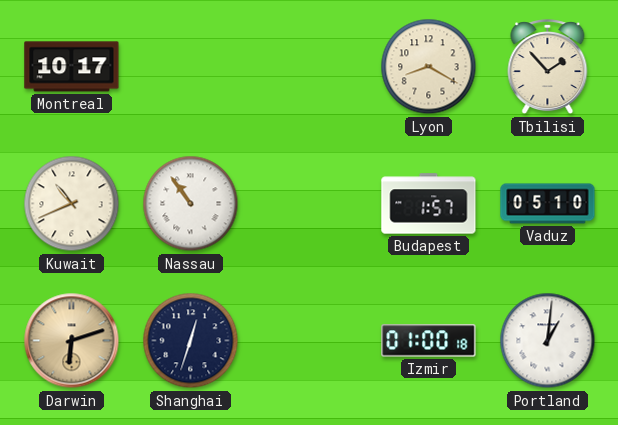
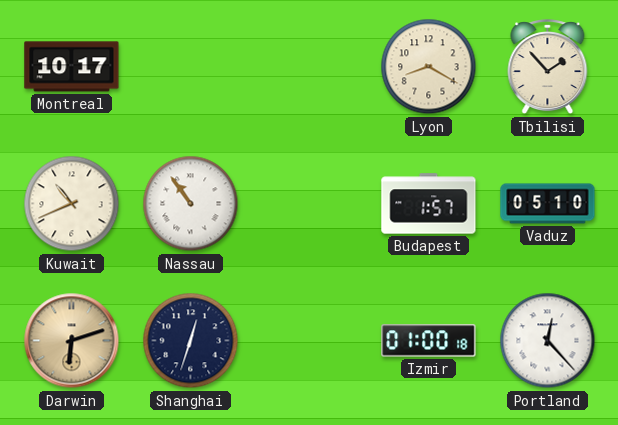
Portland: 1:01 -> 12:23
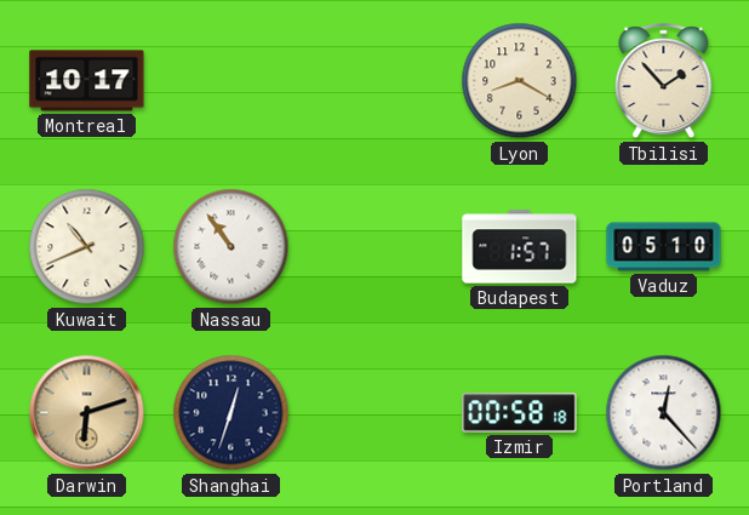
Izmir: 01:00 -> 00:58
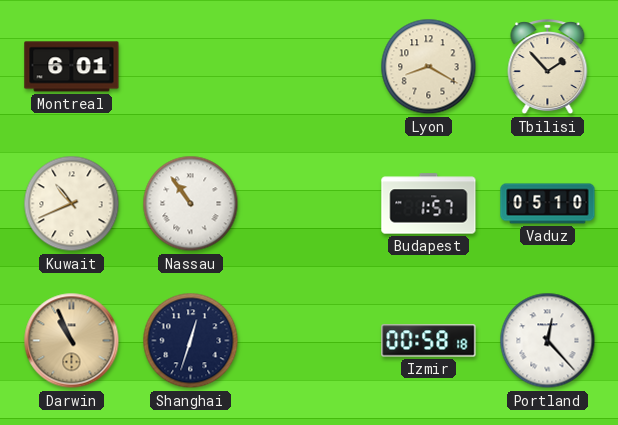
Montreal: 10:17 -> 6:01
Darwin: 6:12 -> 10:56
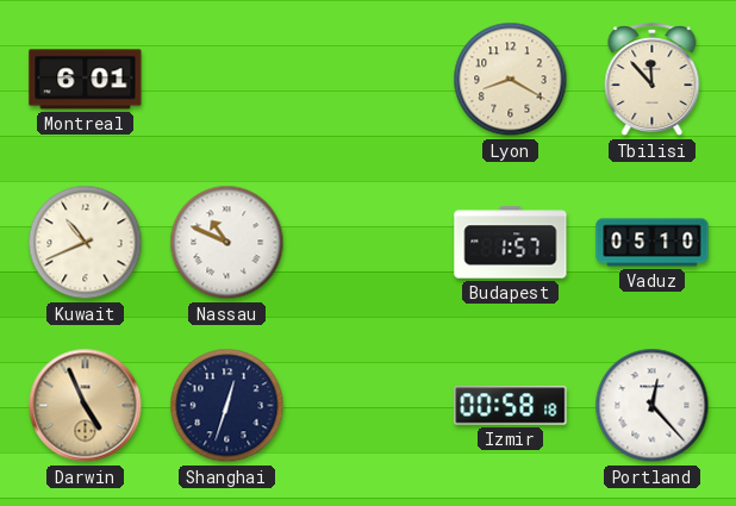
Tbilisi: 1:53 -> 11:53
Nassau: 10:54 -> 10:49
Darwin: 10:56 -> 4:56
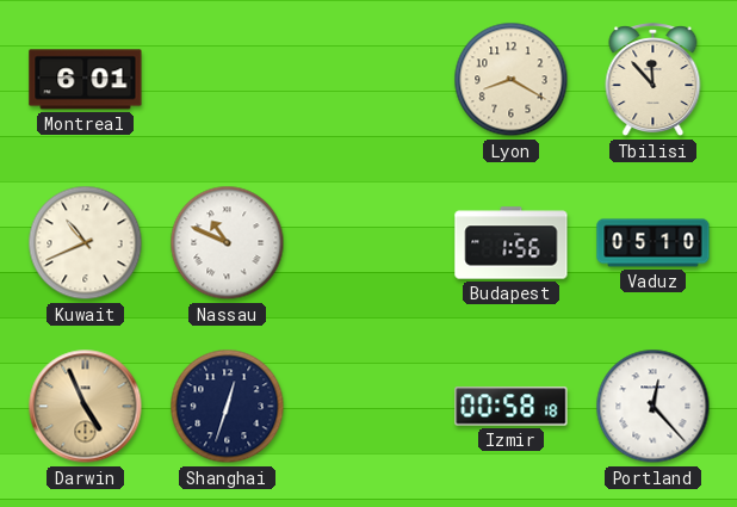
Budapest: 1:57 -> 1:56
